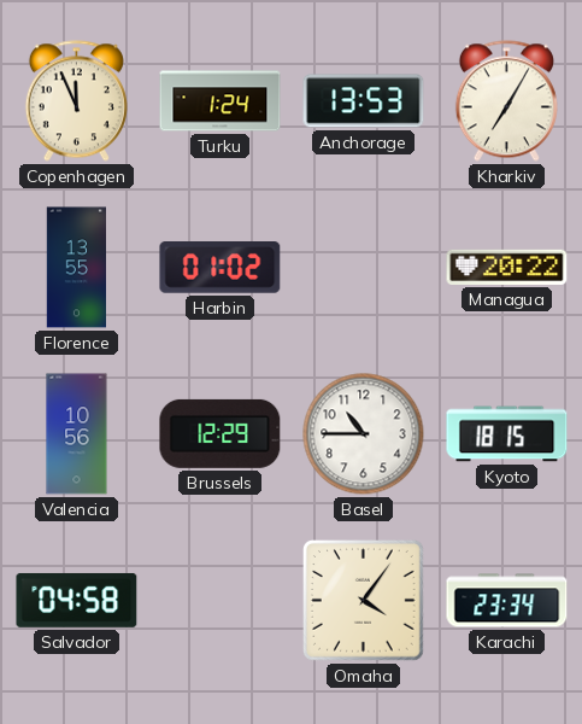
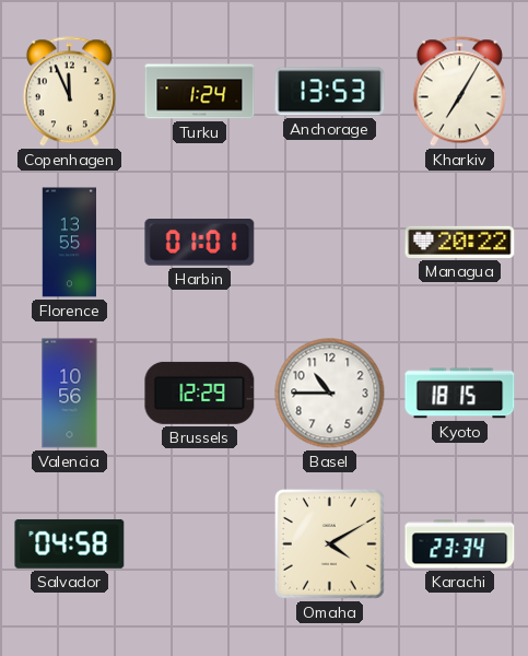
Harbin: 01:02 -> 01:01
Omaha: 4:06 -> 4:10
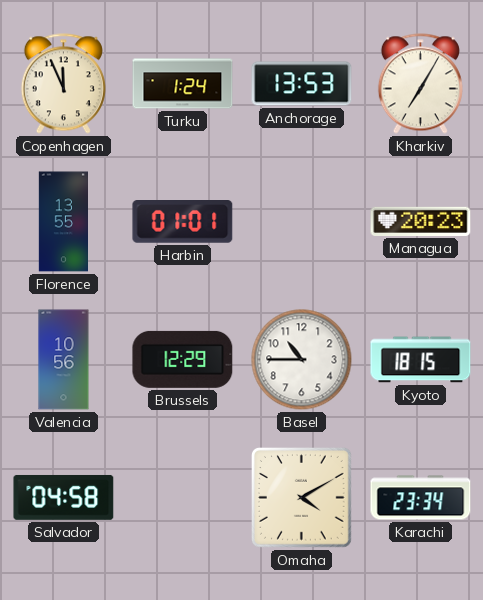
Managua: 20:22 -> 20:23
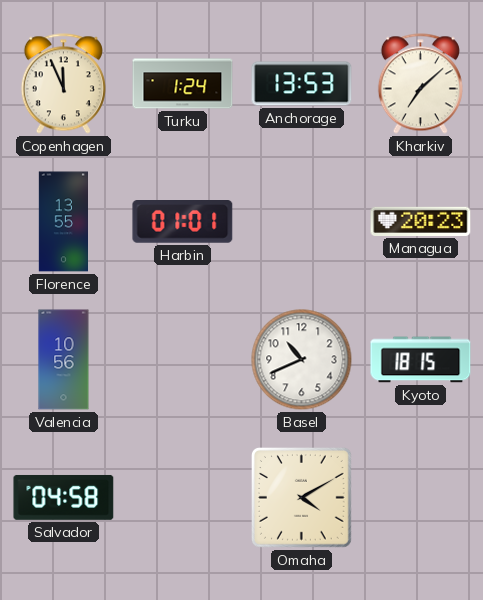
Kharkiv: 7:05 -> 7:08
Brussels: 12:29 -> none
Basel: 10:45 -> 10:41
Karachi: 23:34 -> none
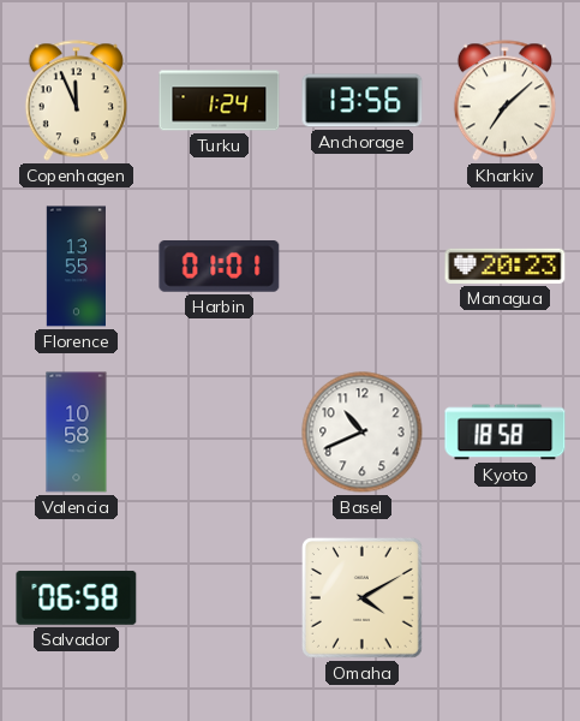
Anchorage: 13:53 -> 13:56
Valencia: 10:56 -> 10:58
Kyoto: 18:15 -> 18:58
Salvador: 04:58 -> 06:58
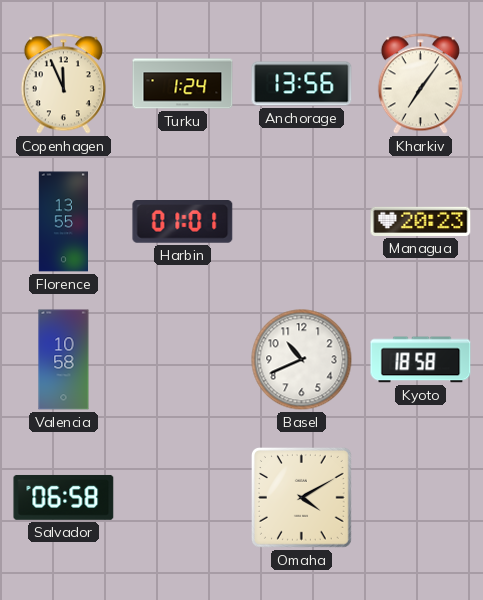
Kharkiv: 7:08 -> 7:06
